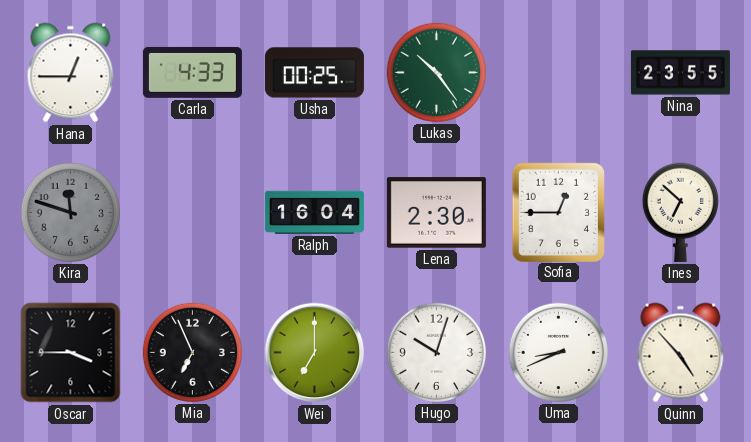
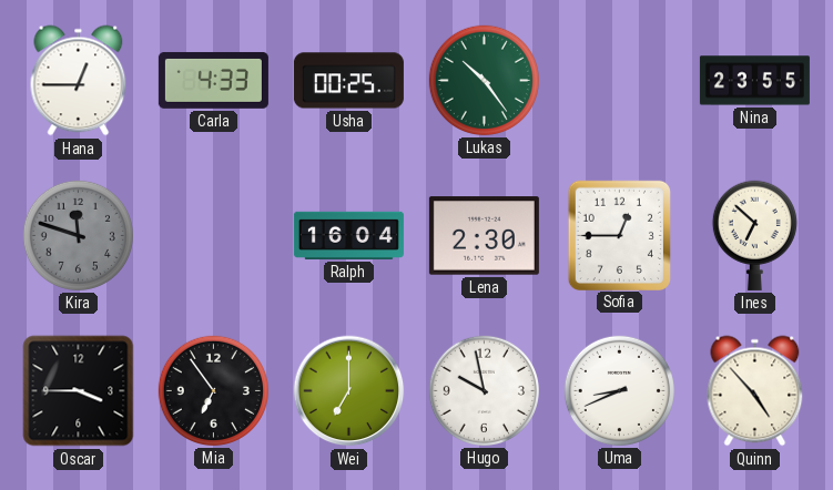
Mia: 6:56 -> 6:54
Hugo: 10:03 -> 9:58
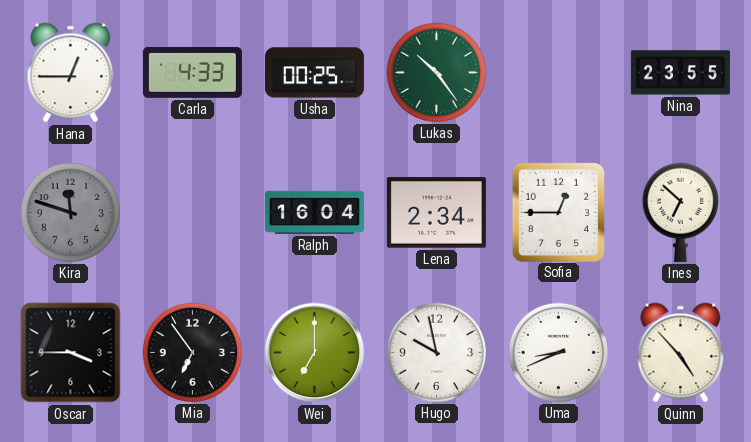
Lena: 2:30 -> 2:34
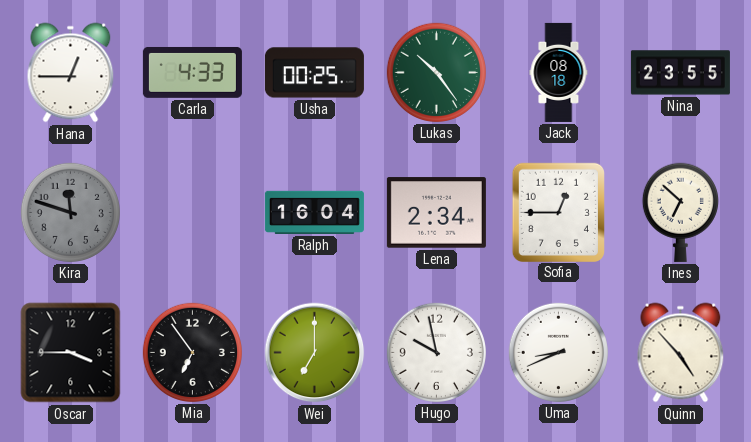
Jack: none -> 08:18
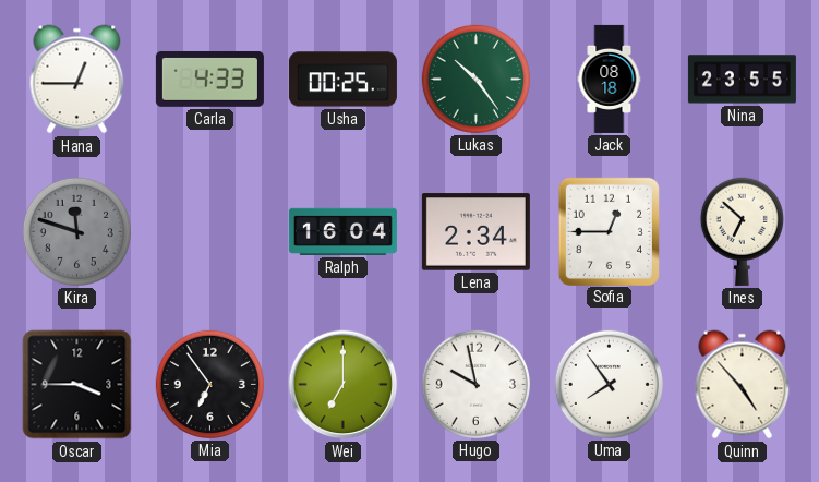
Uma: 8:41 -> 7:54
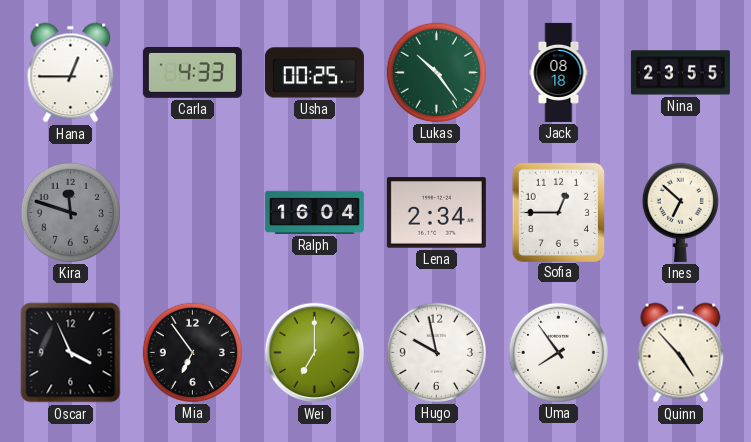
Oscar: 3:45 -> 3:56
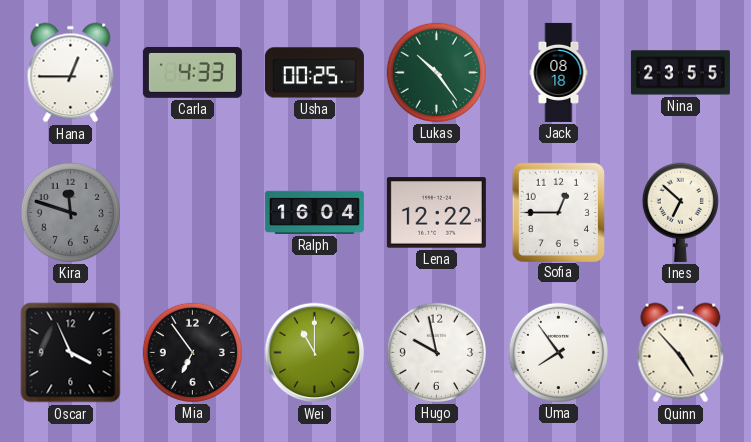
Lena: 2:34 -> 12:22
Wei: 7:00 -> 11:00
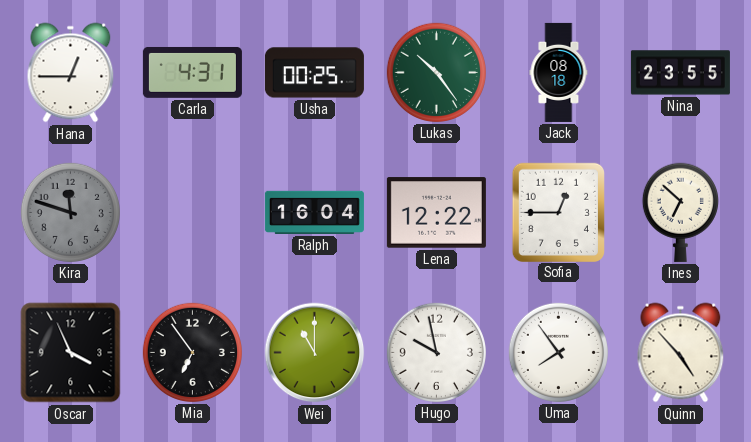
Carla: 4:33 -> 4:31
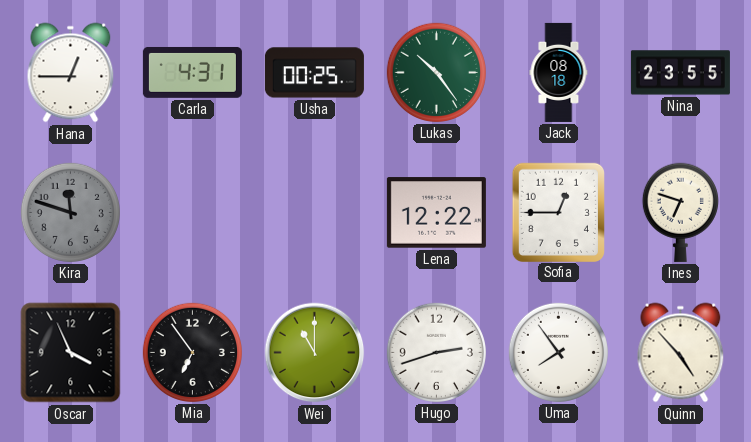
Ralph: 16:04 -> none
Ines: 6:52 -> 6:48
Hugo: 9:58 -> 2:42
